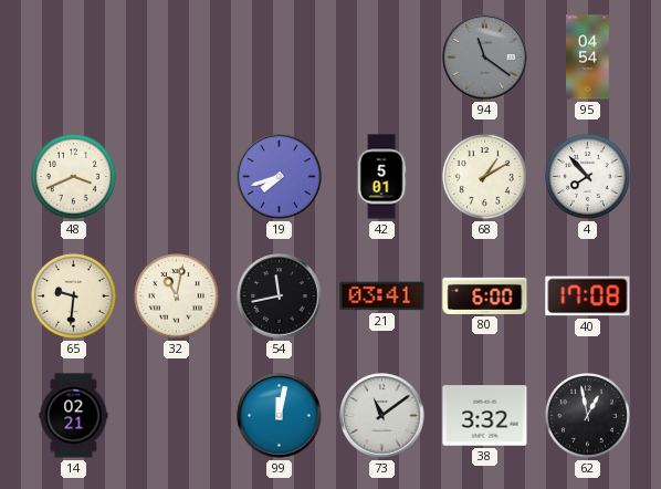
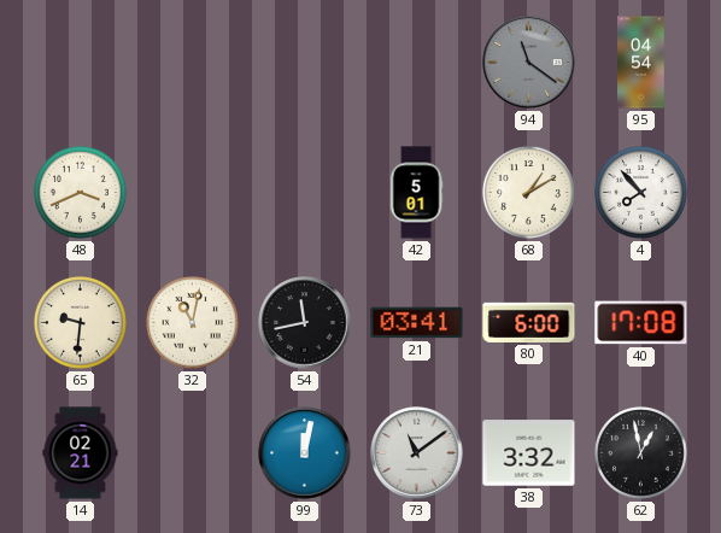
19: 7:42 -> none
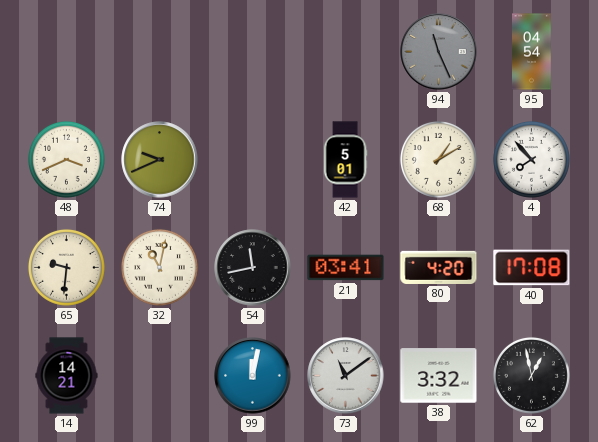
94: 11:21 -> 11:26
74: none -> 9:41
80: 6:00 -> 4:20
14: 02:21 -> 14:21
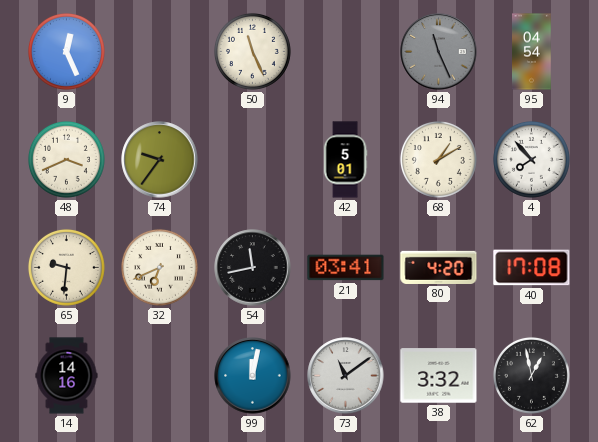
9: none -> 12:26
50: none -> 11:26
74: 9:41 -> 9:36
32: 11:02 -> 6:41
14: 14:21 -> 14:16
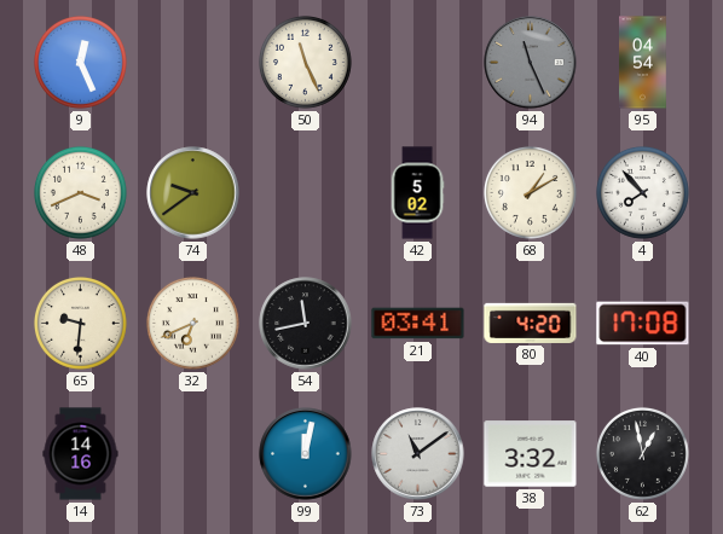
74: 9:36 -> 9:39
42: 5:01 -> 5:02
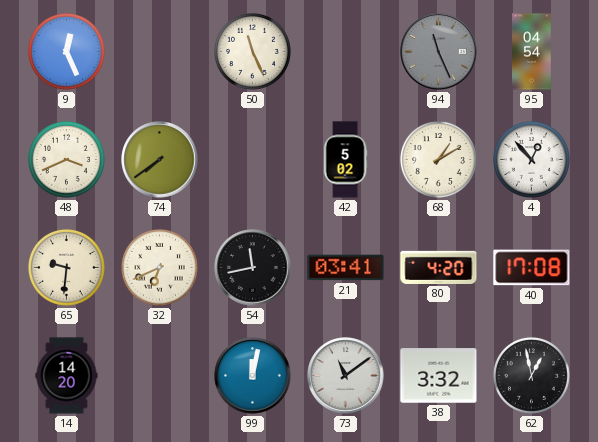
74: 9:39 -> 7:39
4: 7:53 -> 12:53
14: 14:16 -> 14:20
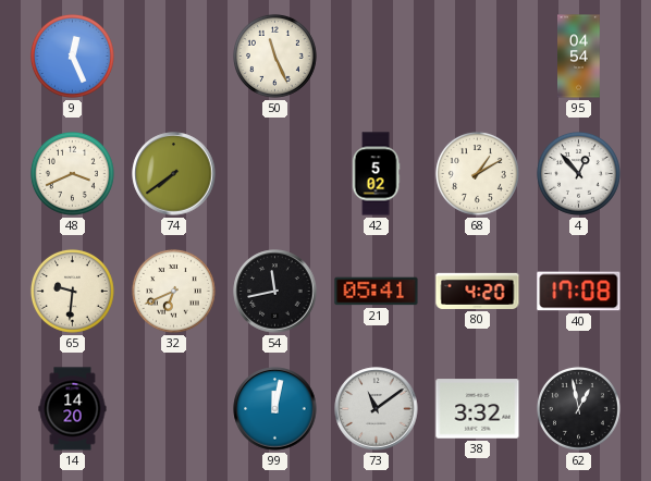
94: 11:26 -> none
21: 03:41 -> 05:41
